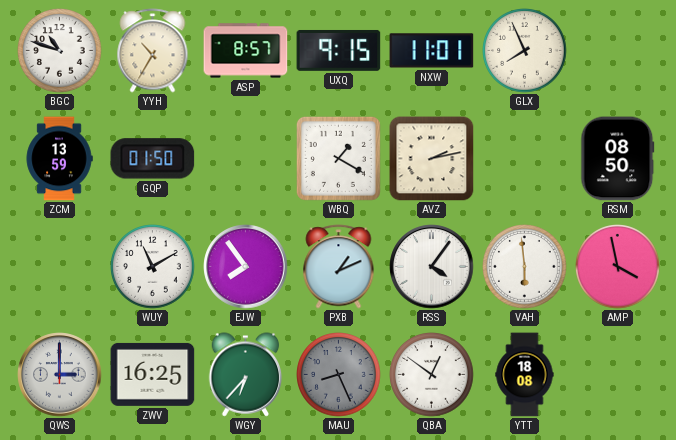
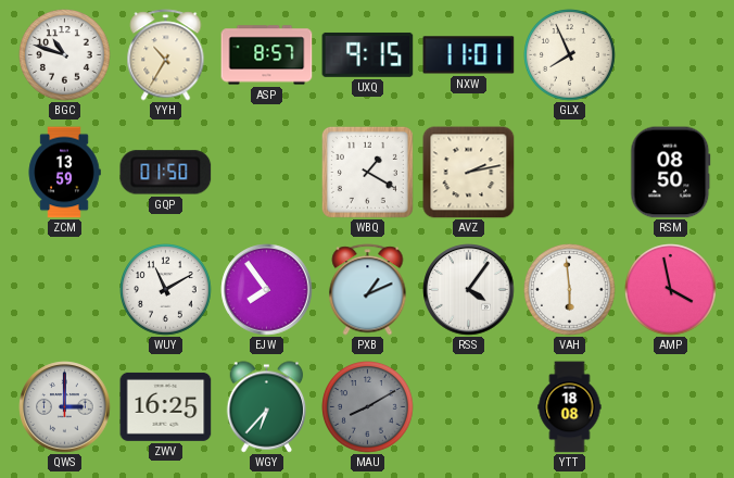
MAU: 8:26 -> 8:10
QBA: 12:51 -> none
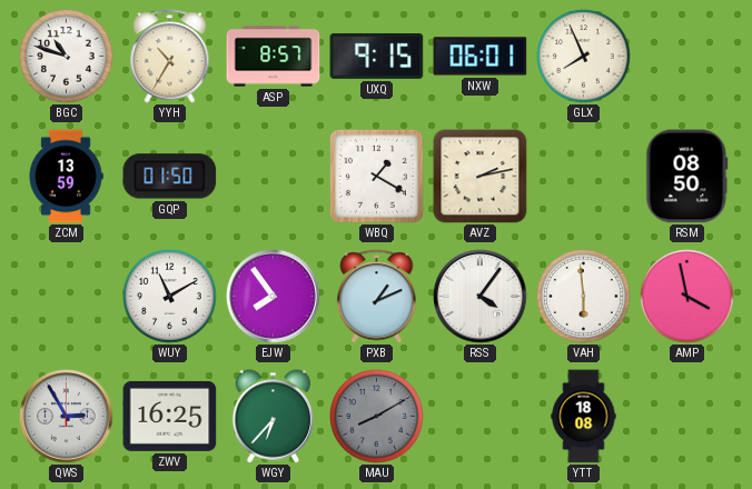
NXW: 11:01 -> 06:01
QWS: 3:00 -> 2:55
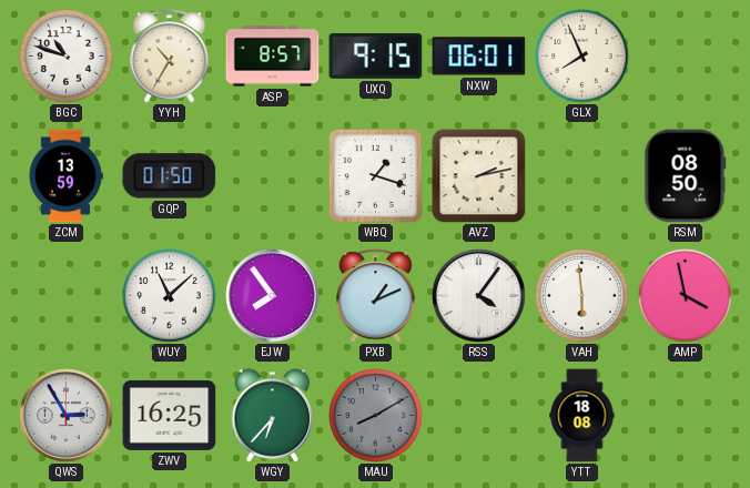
WBQ: 1:20 -> 1:18
WUY: 11:10 -> 11:08
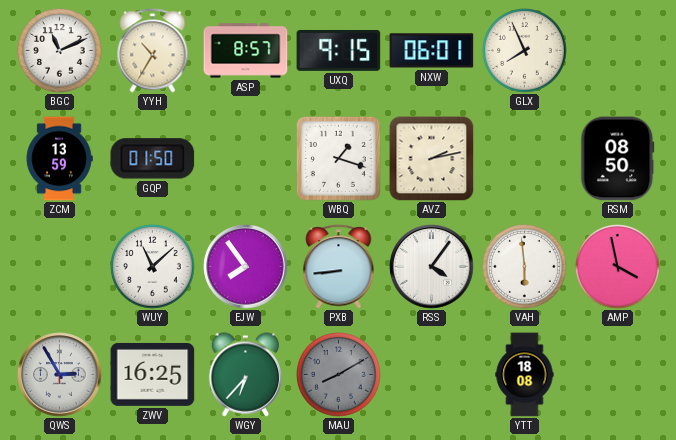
BGC: 10:48 -> 11:11
PXB: 1:11 -> 8:44
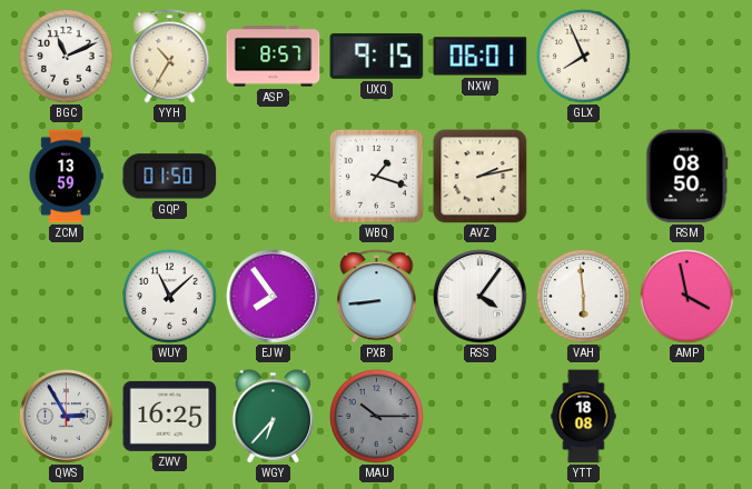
MAU: 8:10 -> 10:15
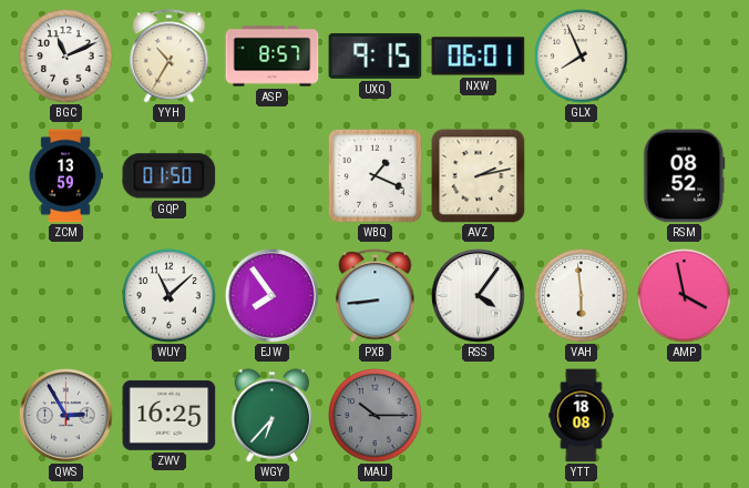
WBQ: 1:18 -> 1:19
RSM: 08:50 -> 08:52
